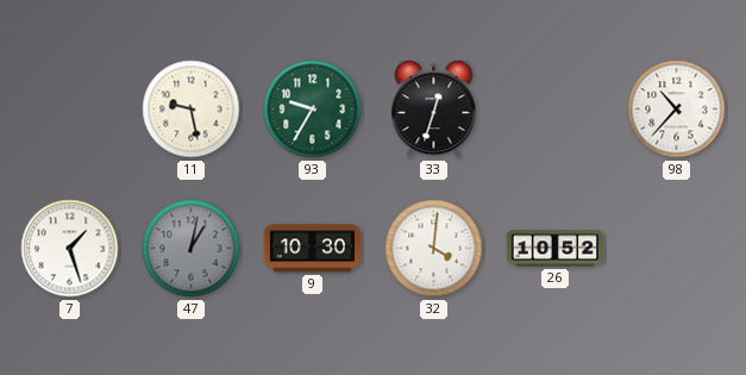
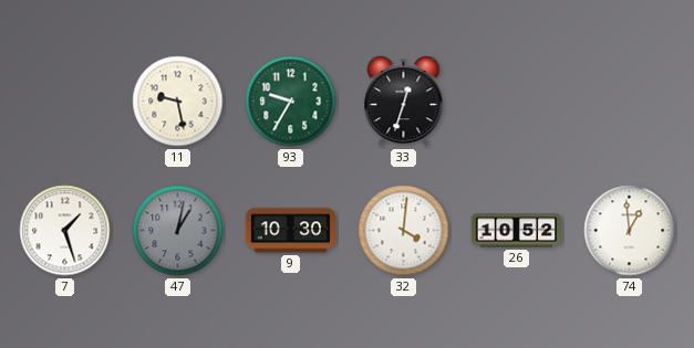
98: 10:37 -> none
74: none -> 12:59
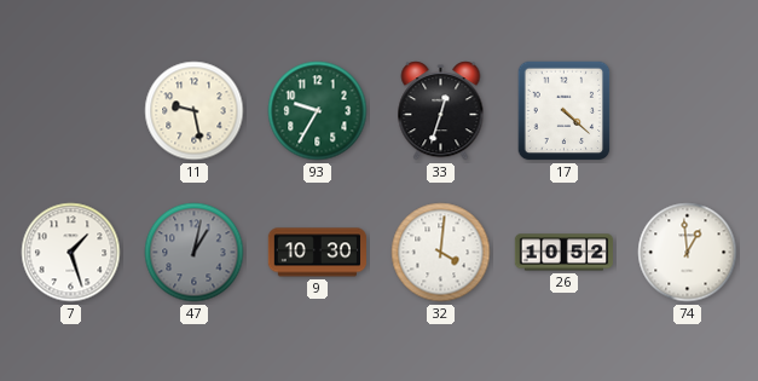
17: none -> 4:22
